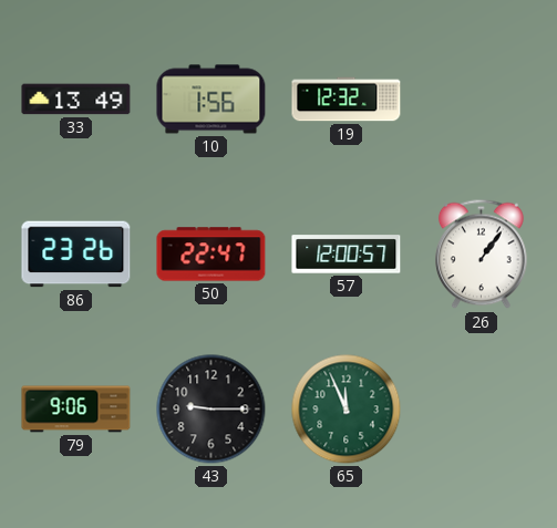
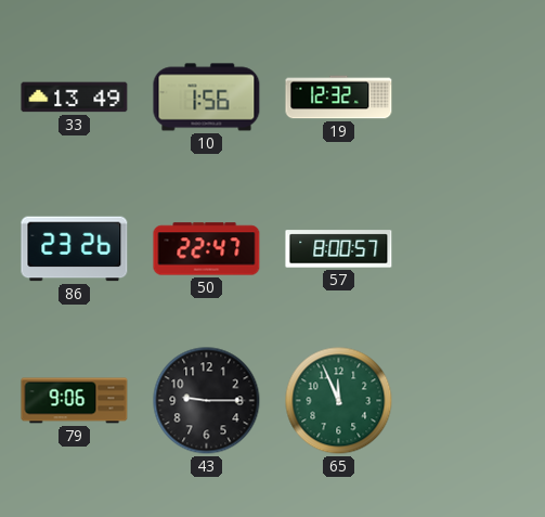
57: 12:00 -> 8:00
26: 1:06 -> none
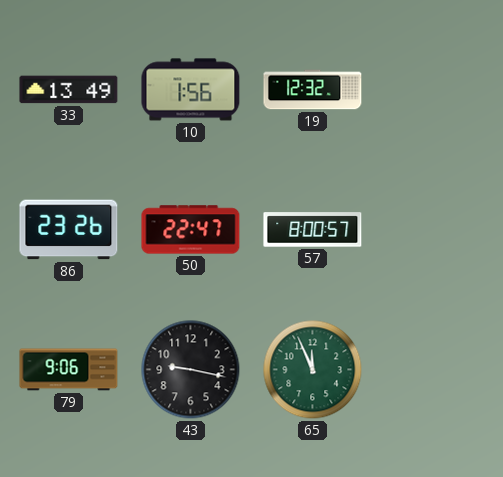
43: 9:15 -> 9:17
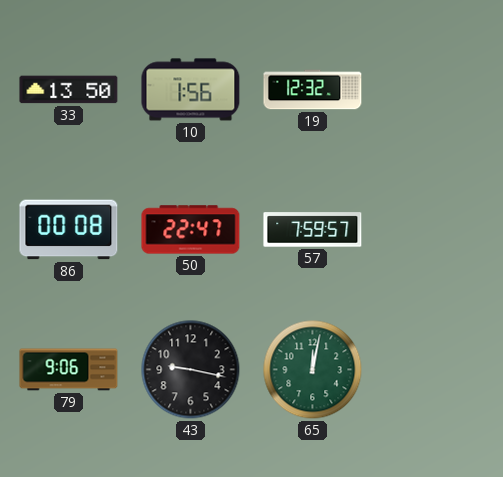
33: 13:49 -> 13:50
86: 23:26 -> 00:08
57: 8:00 -> 7:59
65: 11:56 -> 12:02
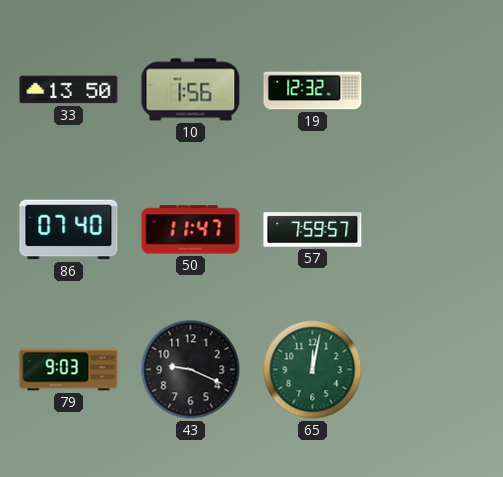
86: 00:08 -> 07:40
50: 22:47 -> 11:47
79: 9:06 -> 9:03
43: 9:17 -> 9:19
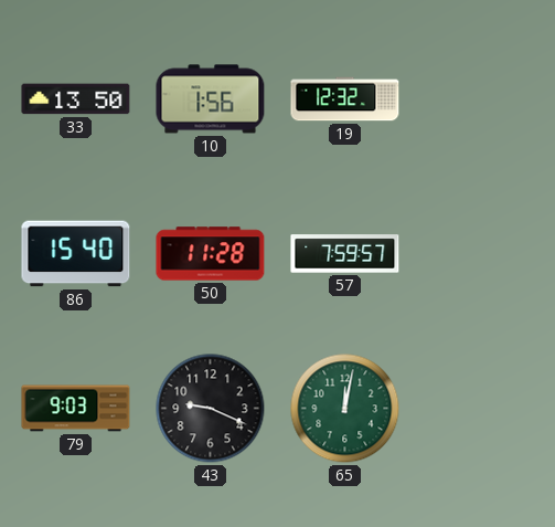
86: 07:40 -> 15:40
50: 11:47 -> 11:28
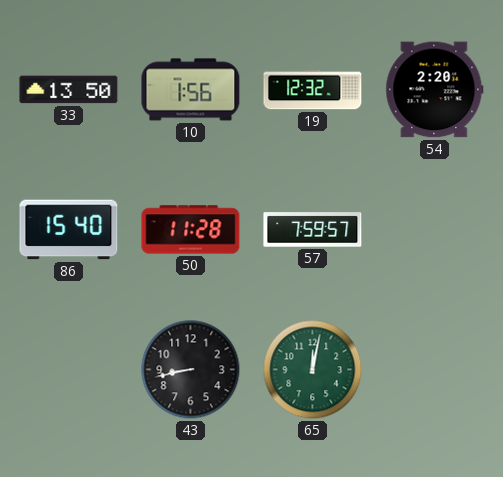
54: none -> 2:20
79: 9:03 -> none
43: 9:19 -> 8:43
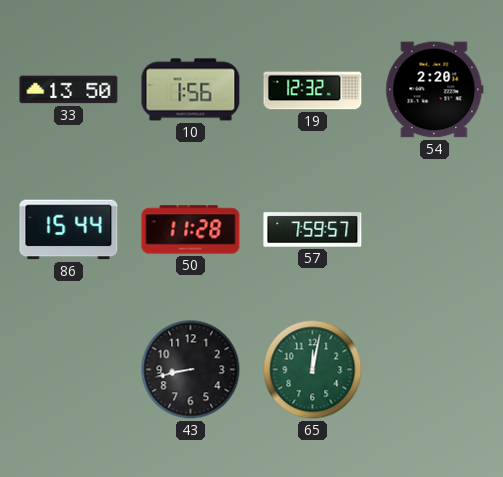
86: 15:40 -> 15:44
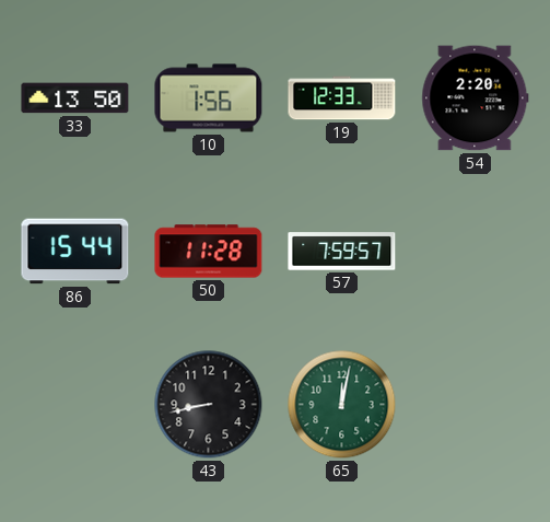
19: 12:32 -> 12:33
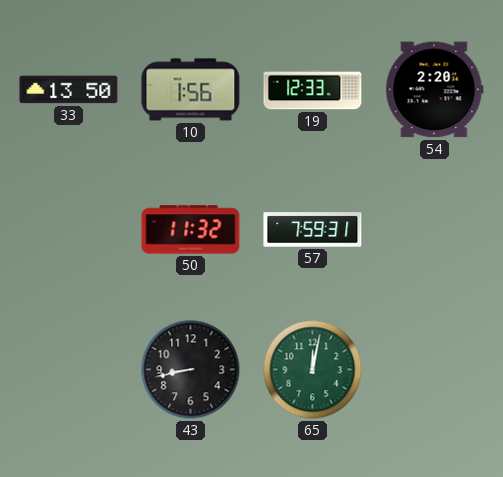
86: 15:44 -> none
50: 11:28 -> 11:32
57: 7:59:57 -> 7:59:31
